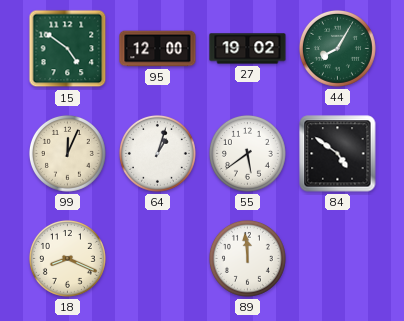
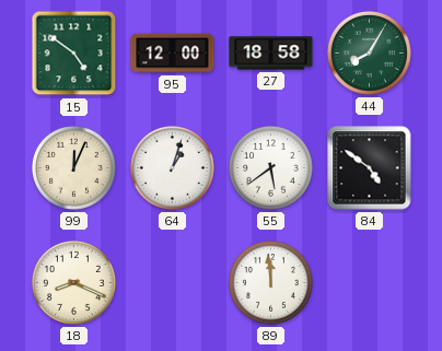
27: 19:02 -> 18:58
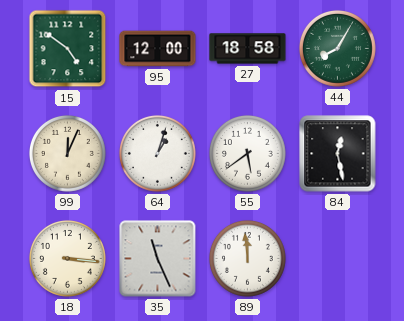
84: 4:51 -> 12:28
18: 8:19 -> 3:16
35: none -> 11:26
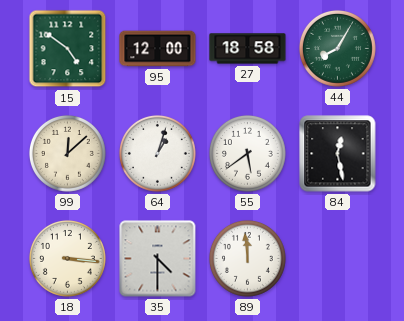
99: 12:04 -> 12:08
35: 11:26 -> 4:30
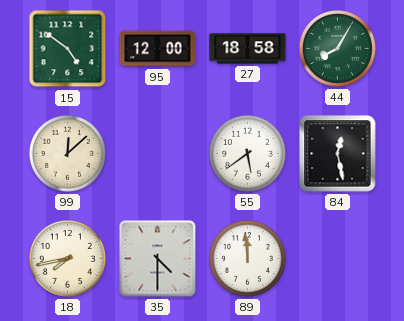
64: 1:03 -> none
18: 3:16 -> 7:43
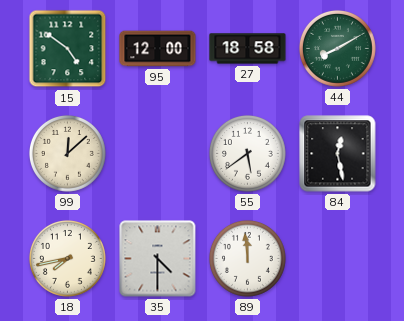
44: 8:05 -> 8:10
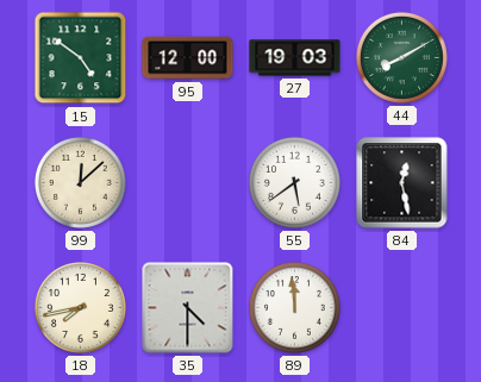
27: 18:58 -> 19:03
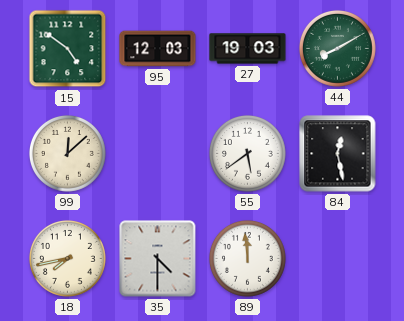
95: 12:00 -> 12:03
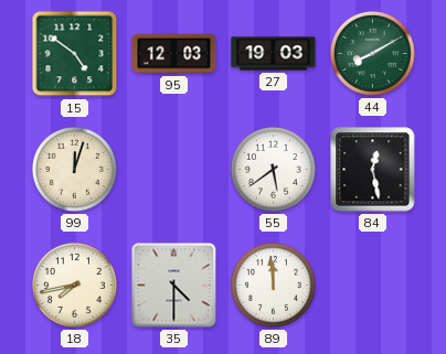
99: 12:08 -> 12:03
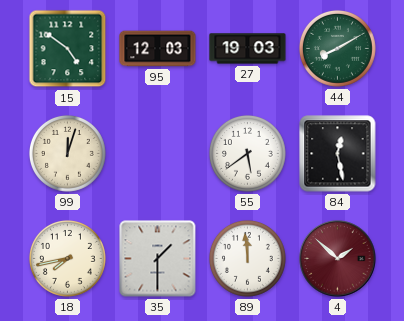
35: 4:30 -> 1:30
4: none -> 1:52
